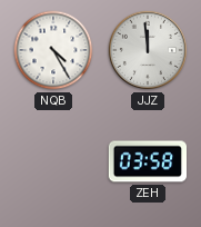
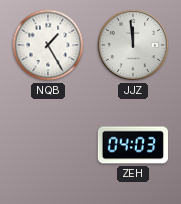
NQB: 4:25 -> 1:25
ZEH: 03:58 -> 04:03
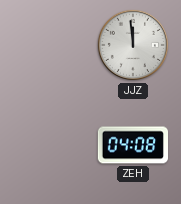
NQB: 1:25 -> none
ZEH: 04:03 -> 04:08
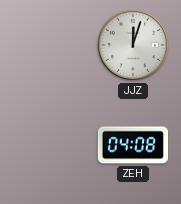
JJZ: 11:59 -> 12:03
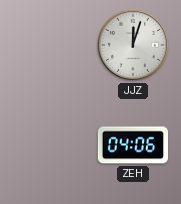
ZEH: 04:08 -> 04:06
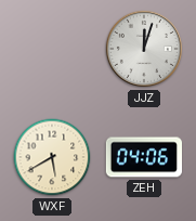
WXF: none -> 5:40
